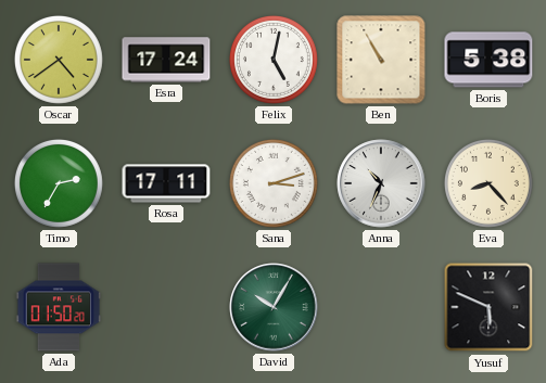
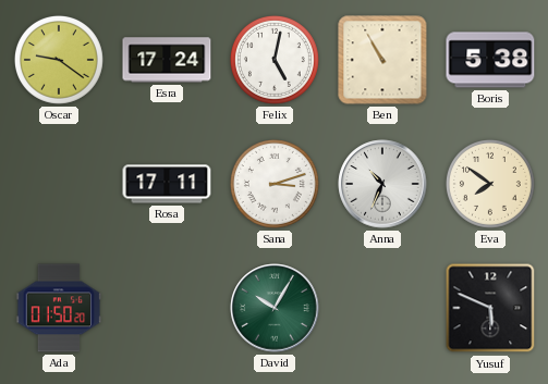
Oscar: 4:39 -> 9:21
Timo: 2:35 -> none
Eva: 8:23 -> 7:51
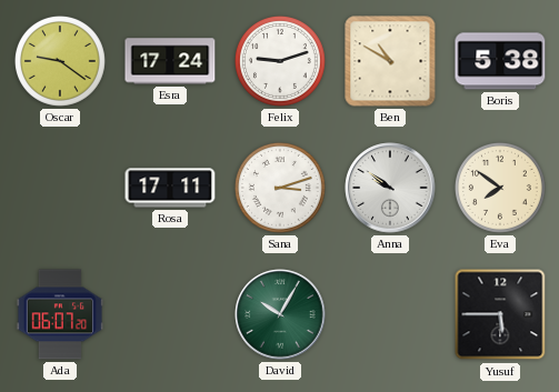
Felix: 5:02 -> 9:12
Ben: 10:55 -> 10:50
Anna: 10:34 -> 9:51
Ada: 01:50 -> 06:07
Yusuf: 5:49 -> 5:45
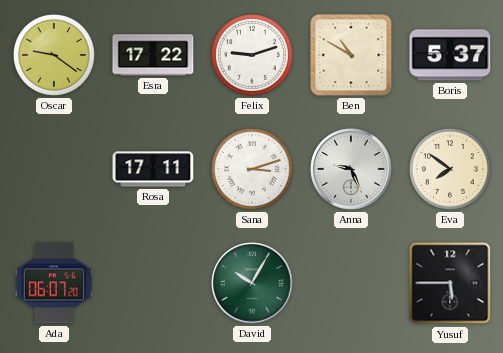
Esra: 17:24 -> 17:22
Boris: 5:38 -> 5:37
Anna: 9:51 -> 9:26
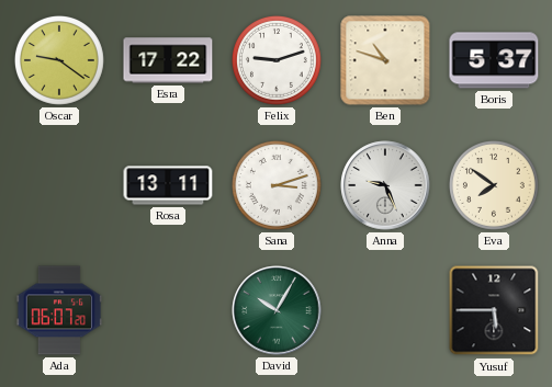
Ben: 10:50 -> 10:48
Rosa: 17:11 -> 13:11
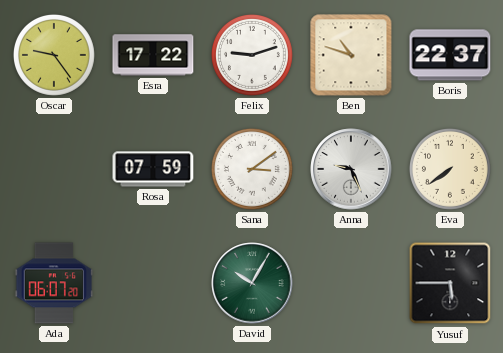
Oscar: 9:21 -> 9:24
Boris: 5:37 -> 22:37
Rosa: 13:11 -> 07:59
Sana: 3:12 -> 3:09
Eva: 7:51 -> 7:39
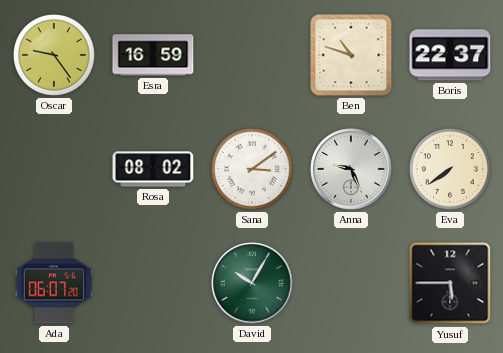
Esra: 17:22 -> 16:59
Felix: 9:12 -> none
Rosa: 07:59 -> 08:02
